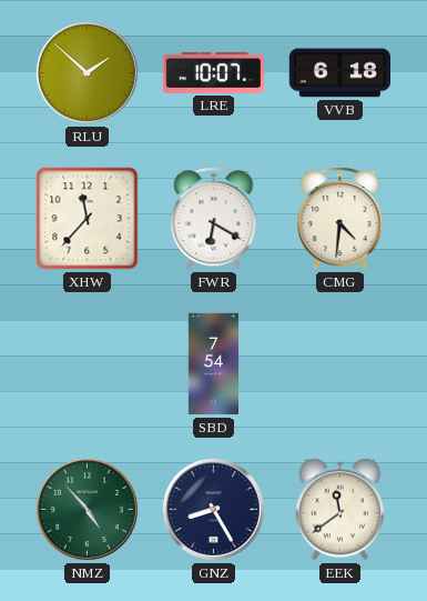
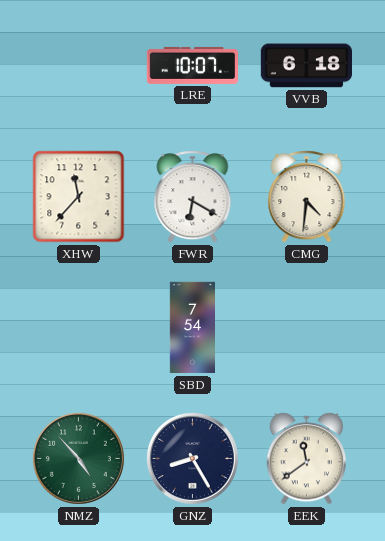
RLU: 1:52 -> none
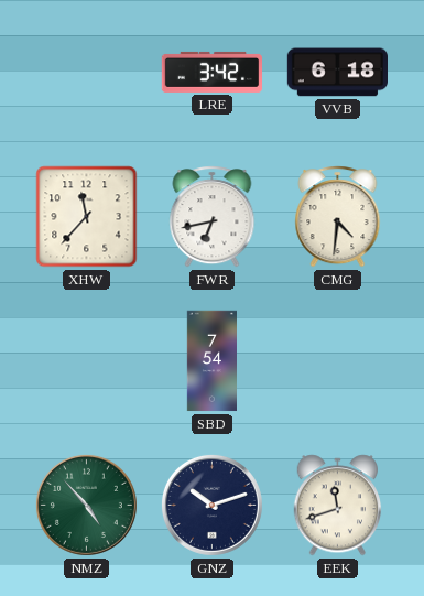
LRE: 10:07 -> 3:42
FWR: 6:20 -> 6:43
GNZ: 8:25 -> 10:12
EEK: 11:39 -> 11:42
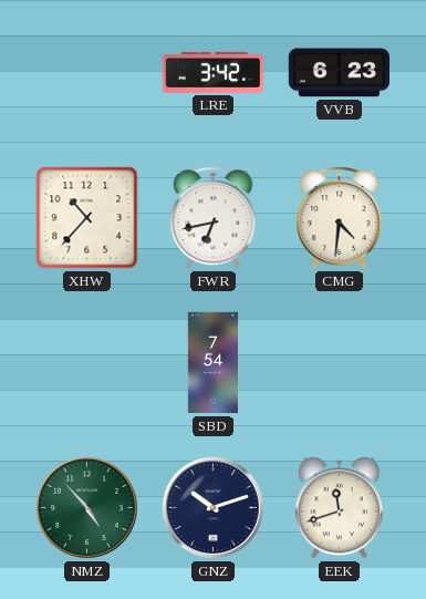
VVB: 6:18 -> 6:23
XHW: 11:37 -> 10:37
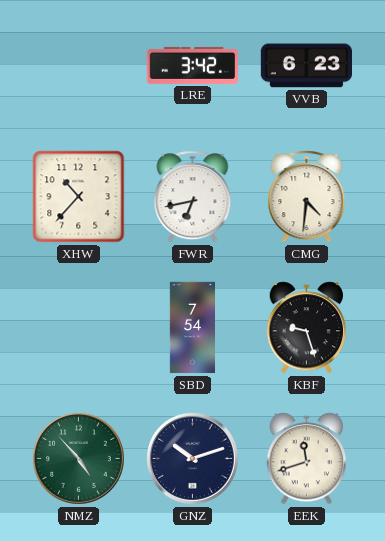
KBF: none -> 9:27
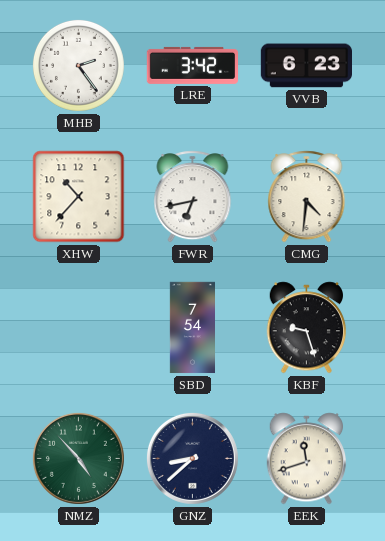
MHB: none -> 2:24
GNZ: 10:12 -> 8:38
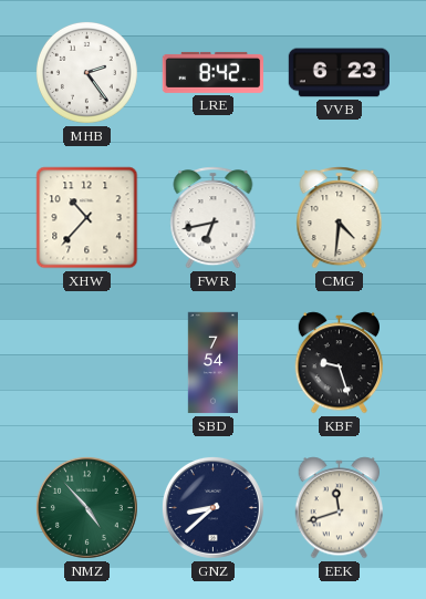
LRE: 3:42 -> 8:42
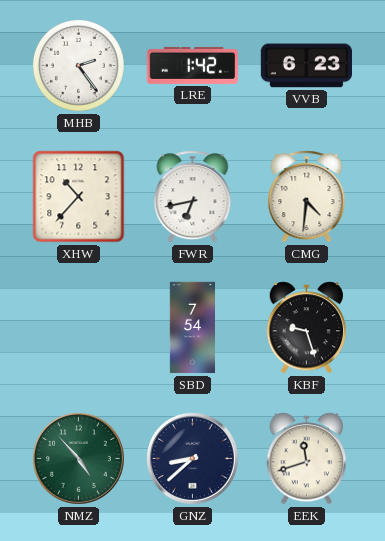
LRE: 8:42 -> 1:42
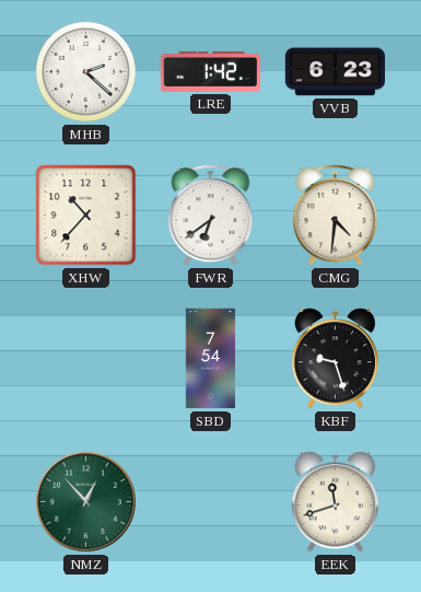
MHB: 2:24 -> 2:22
FWR: 6:43 -> 6:39
NMZ: 4:53 -> 12:53
GNZ: 8:38 -> none
